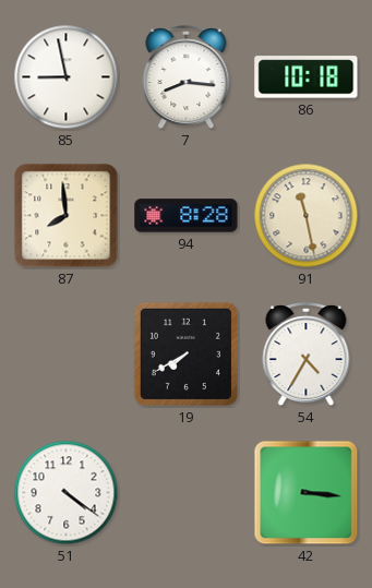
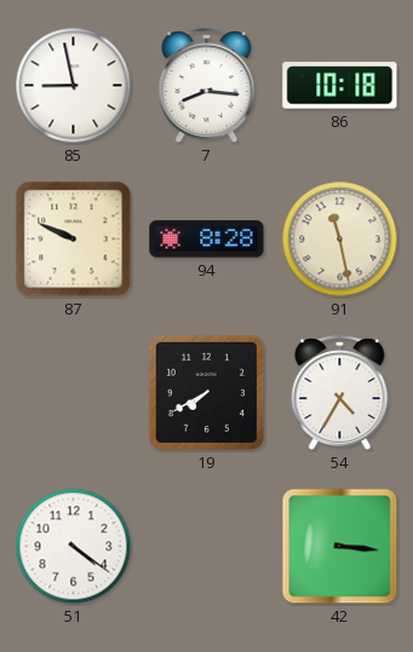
87: 7:59 -> 9:49
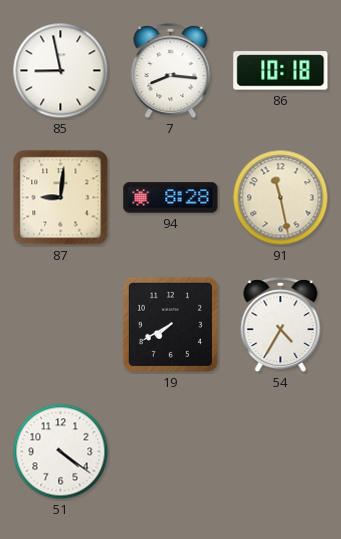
87: 9:49 -> 9:01
42: 3:16 -> none
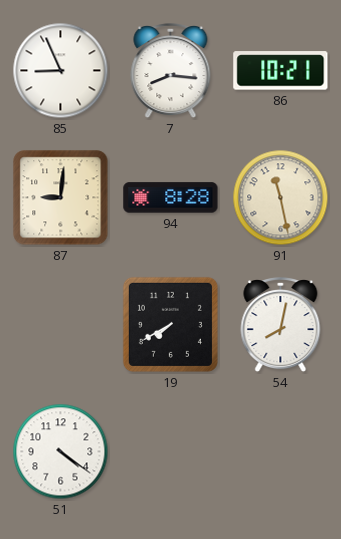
85: 8:58 -> 8:56
86: 10:18 -> 10:21
54: 4:35 -> 8:02
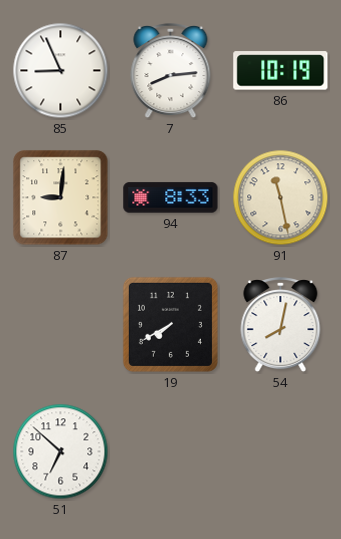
7: 8:16 -> 8:14
86: 10:21 -> 10:19
94: 8:28 -> 8:33
51: 4:21 -> 6:52
